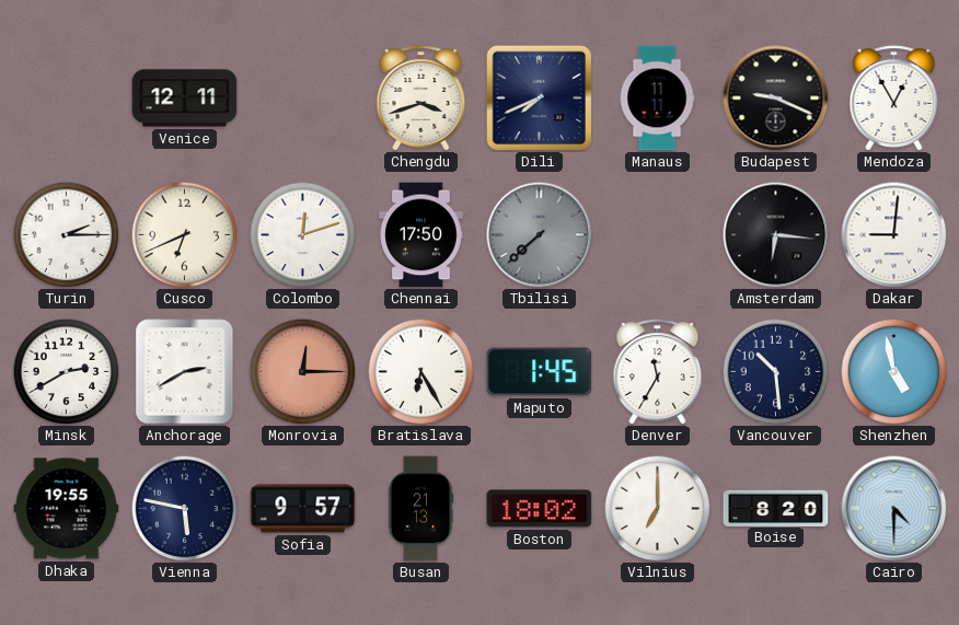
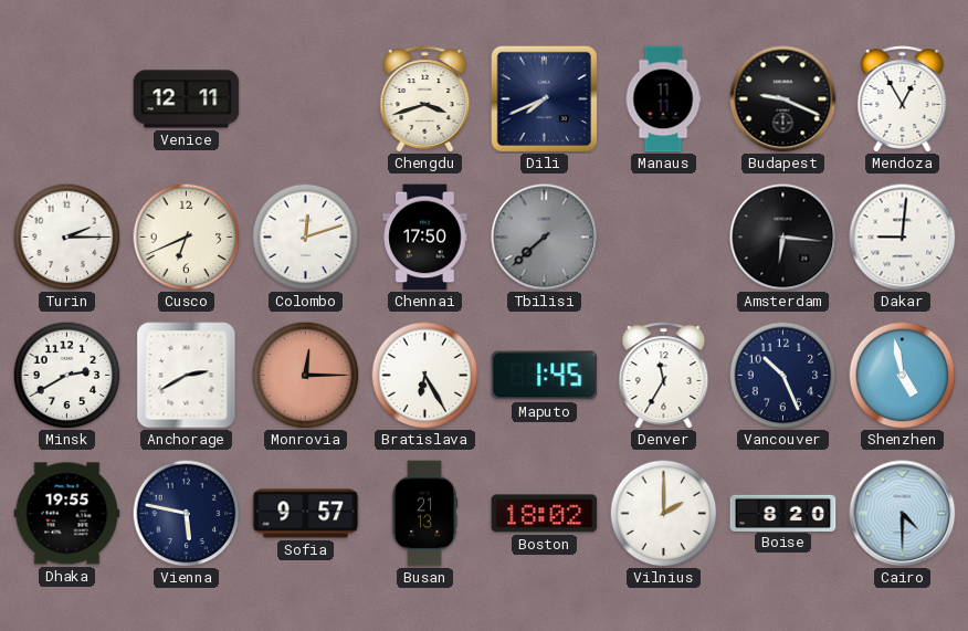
Vancouver: 10:29 -> 10:26
Vilnius: 7:00 -> 2:00
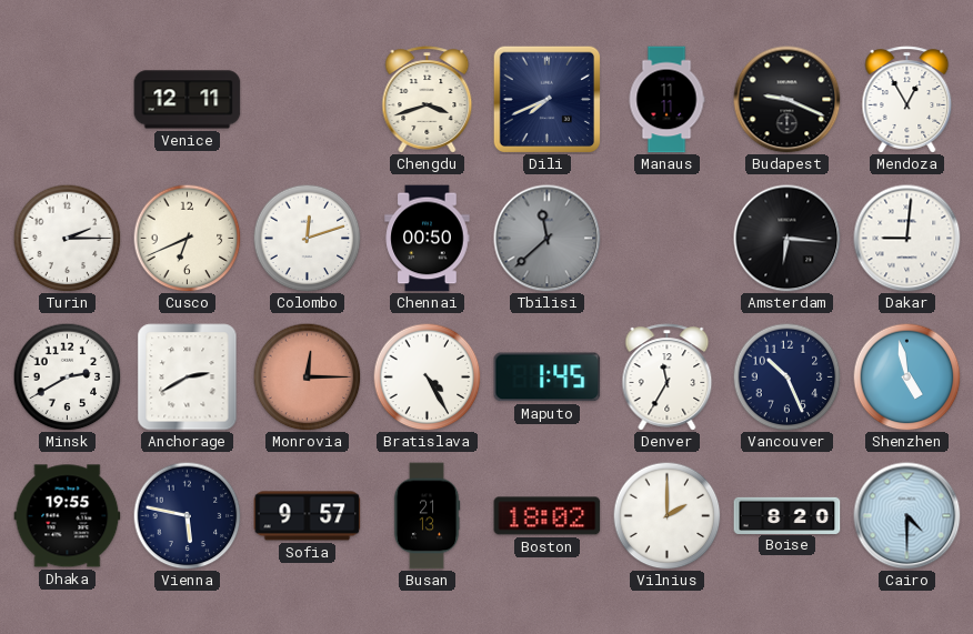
Chennai: 17:50 -> 00:50
Tbilisi: 7:38 -> 11:38
Bratislava: 6:25 -> 4:25
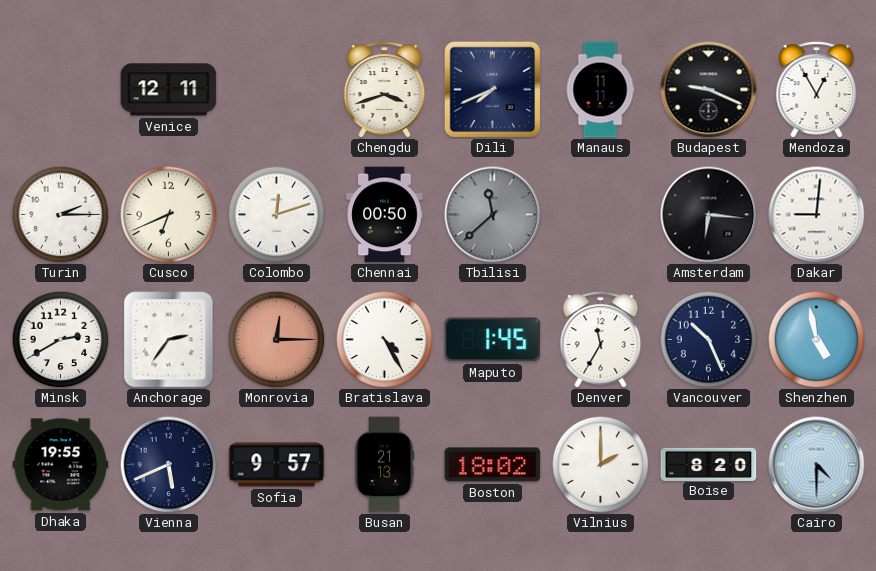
Anchorage: 2:40 -> 2:36
Vienna: 5:47 -> 5:41
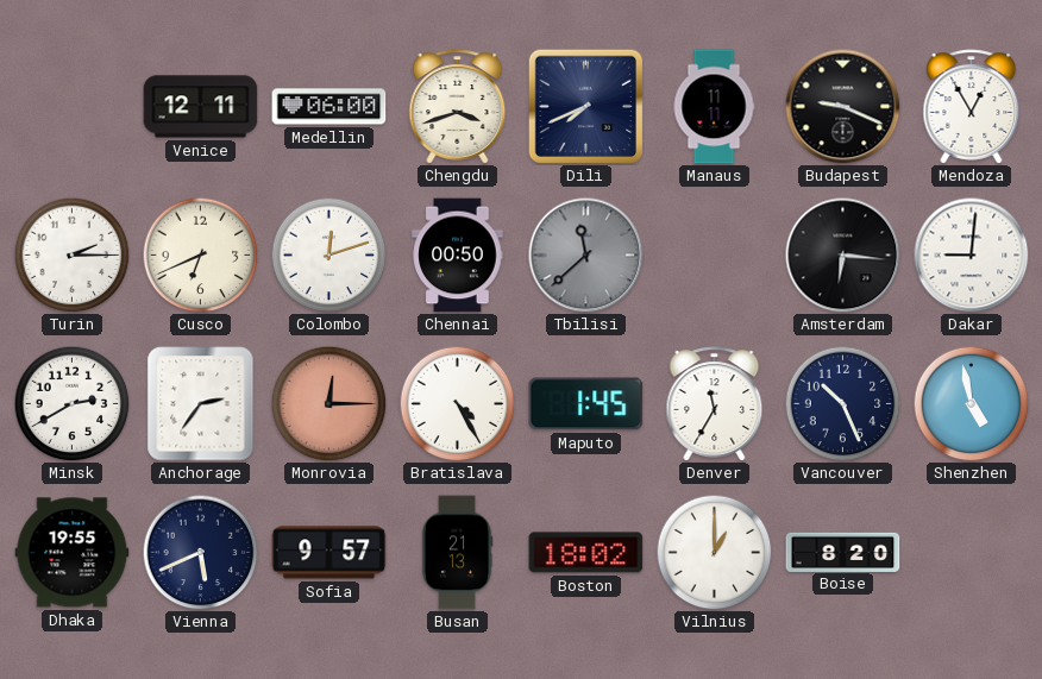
Medellin: none -> 06:00
Vilnius: 2:00 -> 1:00
Cairo: 4:30 -> none
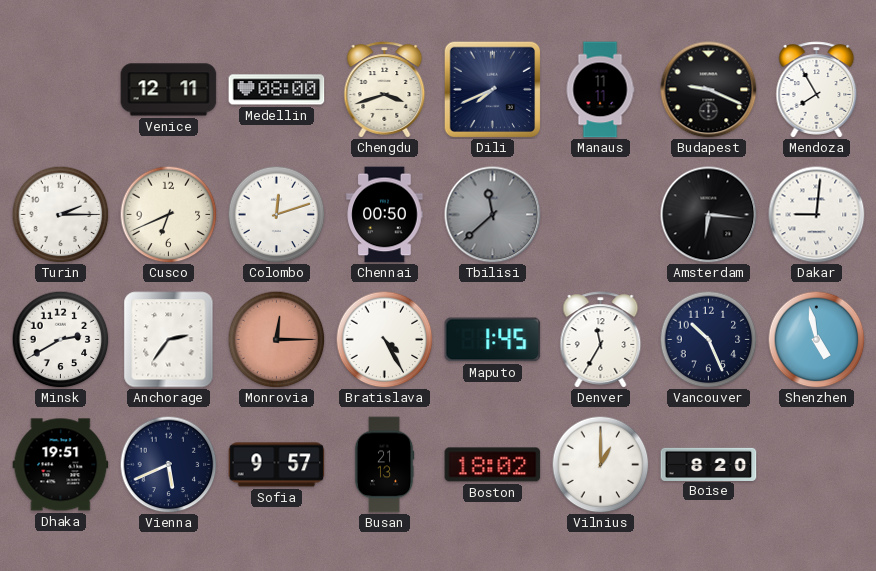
Medellin: 06:00 -> 08:00
Mendoza: 12:55 -> 7:55
Dhaka: 19:55 -> 19:51
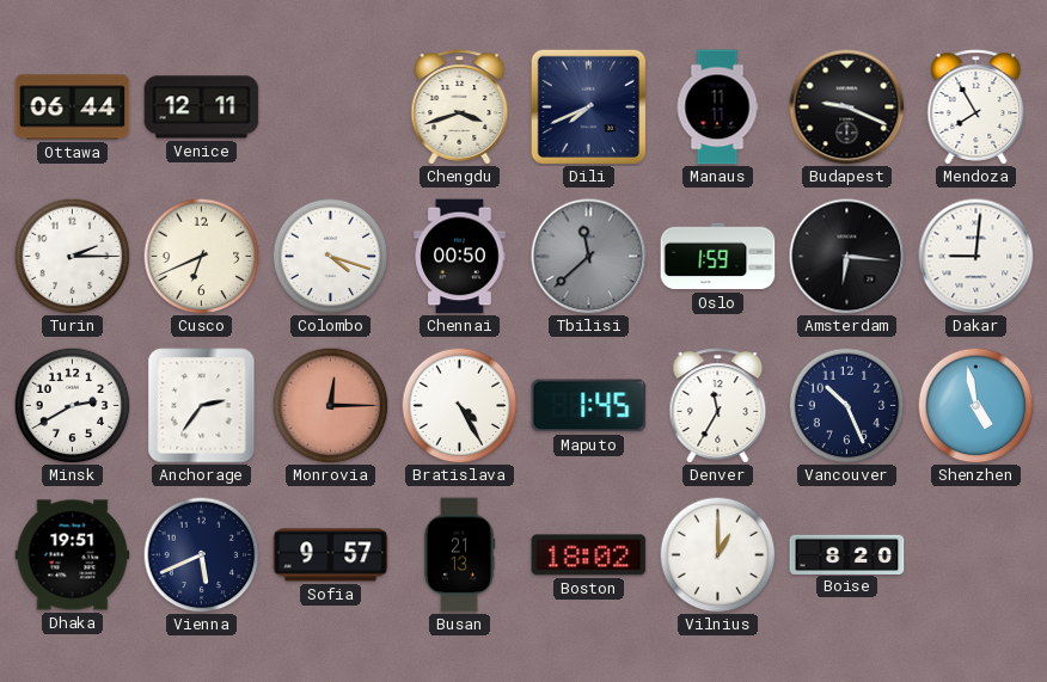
Ottawa: none -> 06:44
Medellin: 08:00 -> none
Colombo: 12:12 -> 4:18
Oslo: none -> 1:59
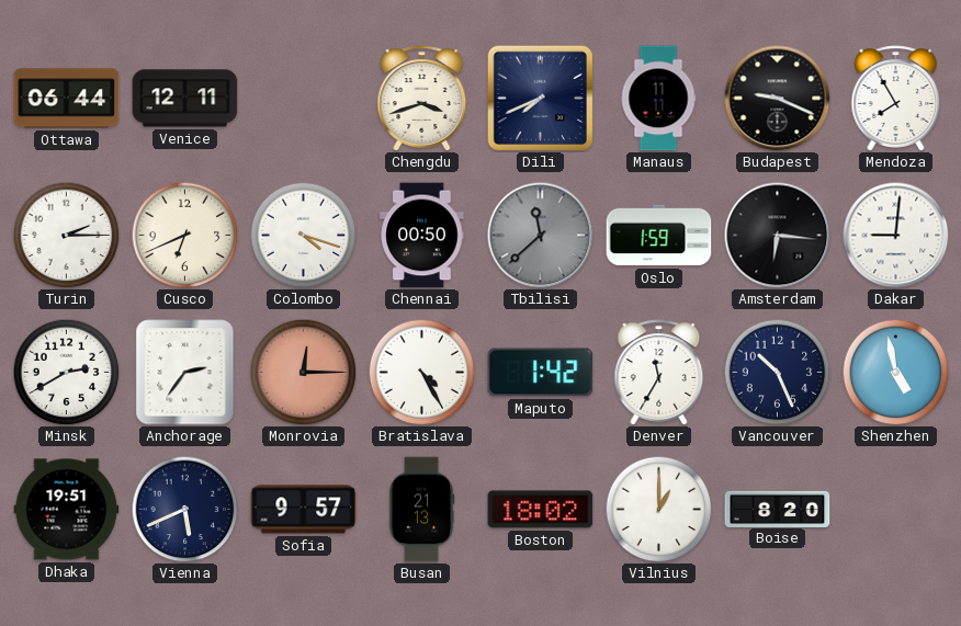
Maputo: 1:45 -> 1:42
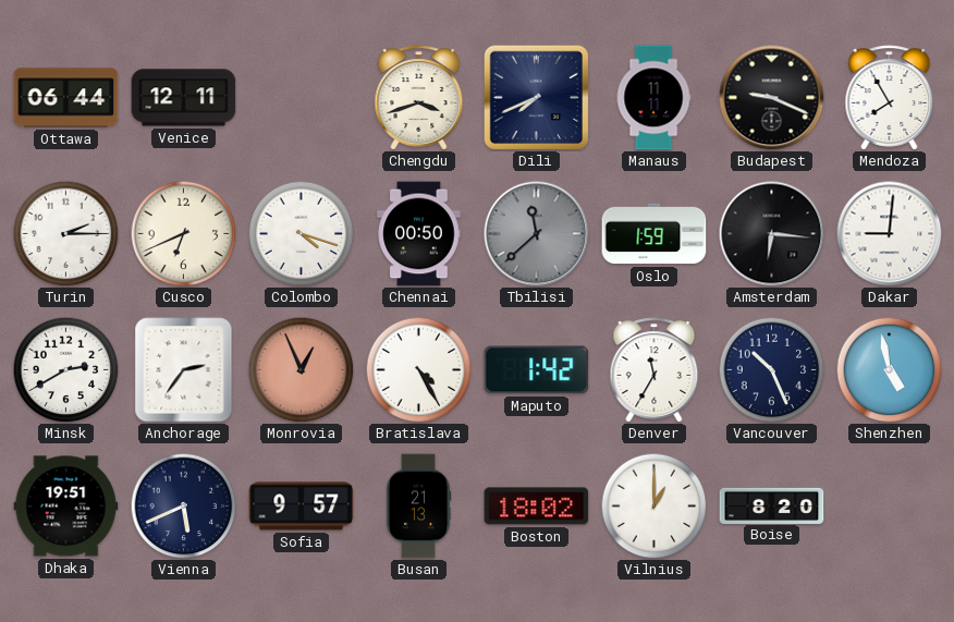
Monrovia: 12:15 -> 12:56
